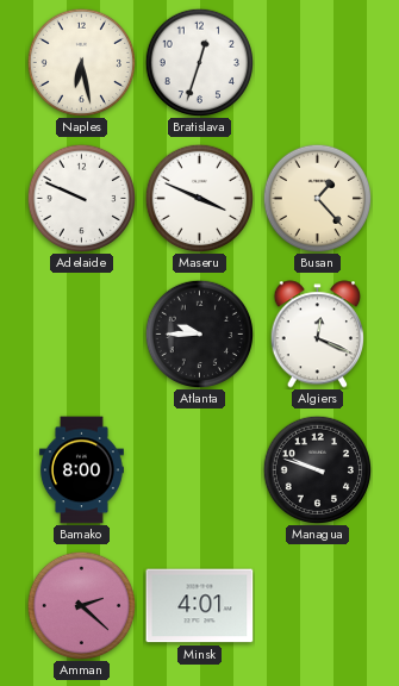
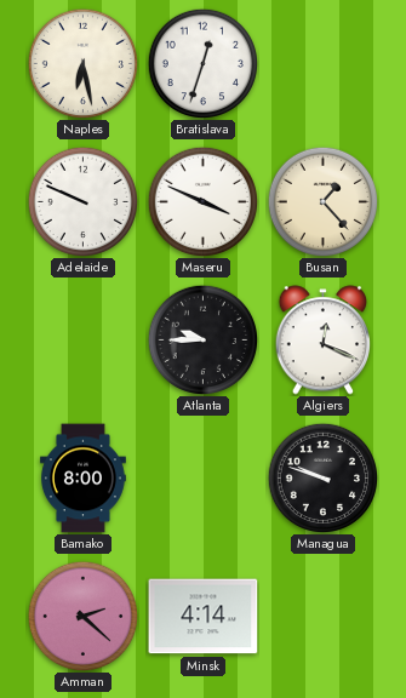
Minsk: 4:01 -> 4:14
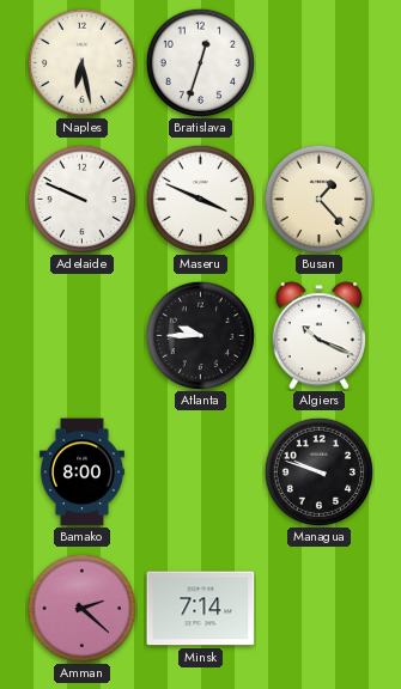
Algiers: 12:19 -> 10:19
Minsk: 4:14 -> 7:14
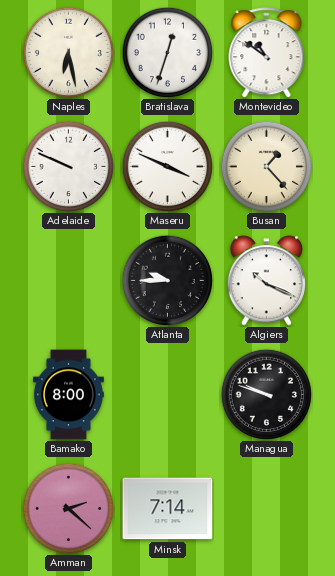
Montevideo: none -> 10:51
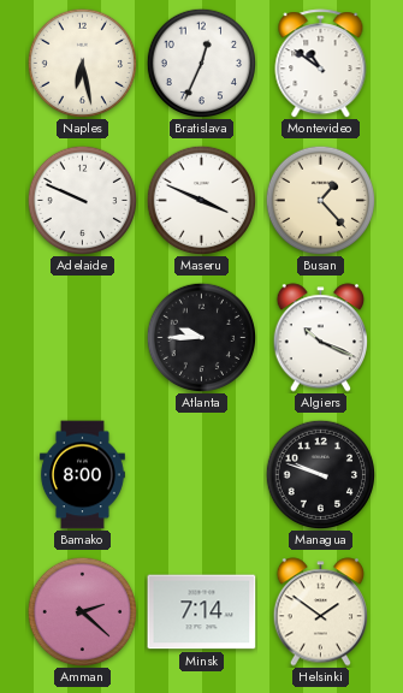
Bratislava: 12:33 -> 12:34
Helsinki: none -> 1:51
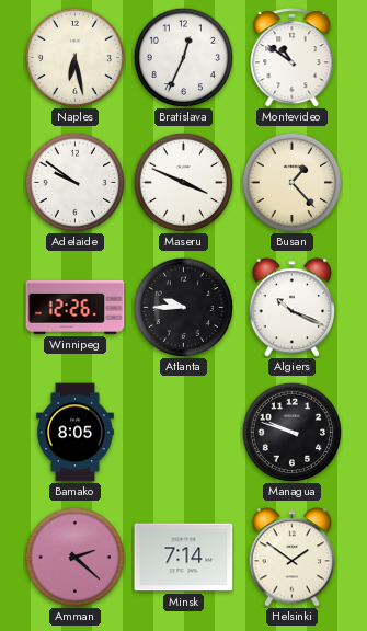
Adelaide: 9:49 -> 9:51
Winnipeg: none -> 12:26
Bamako: 8:00 -> 8:05
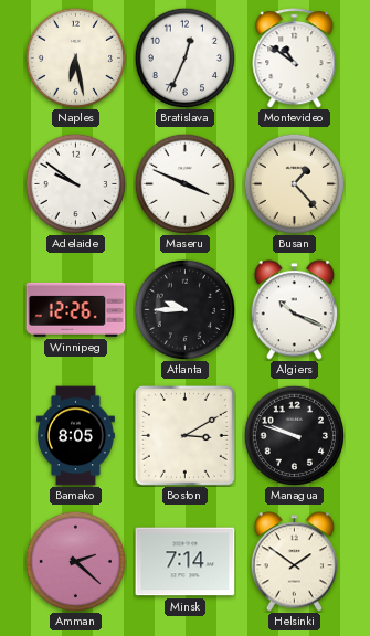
Boston: none -> 3:10
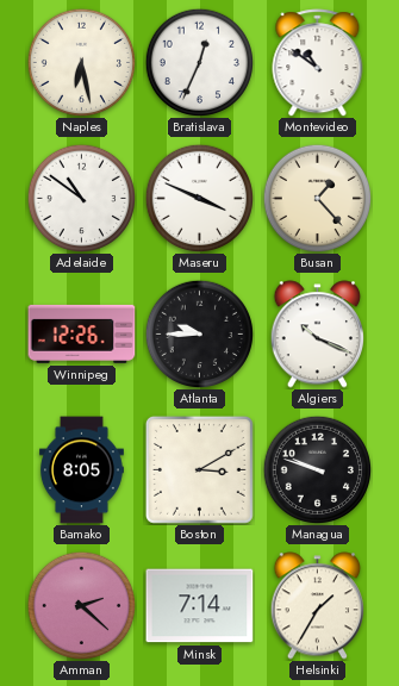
Adelaide: 9:51 -> 10:51
Helsinki: 1:51 -> 1:35
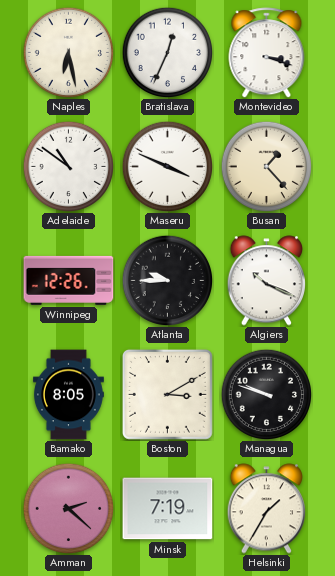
Montevideo: 10:51 -> 3:18
Minsk: 7:14 -> 7:19
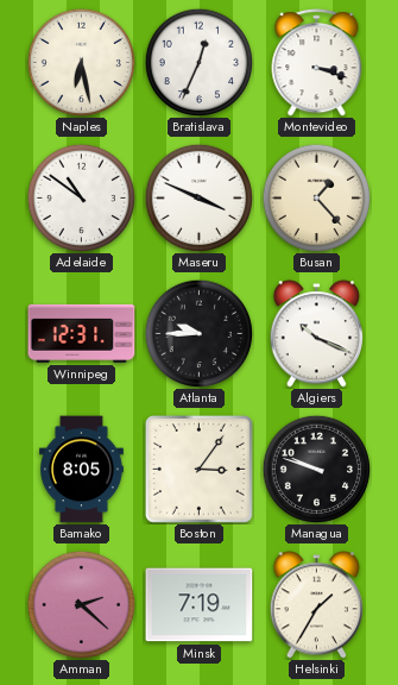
Winnipeg: 12:26 -> 12:31
Boston: 3:10 -> 3:06
